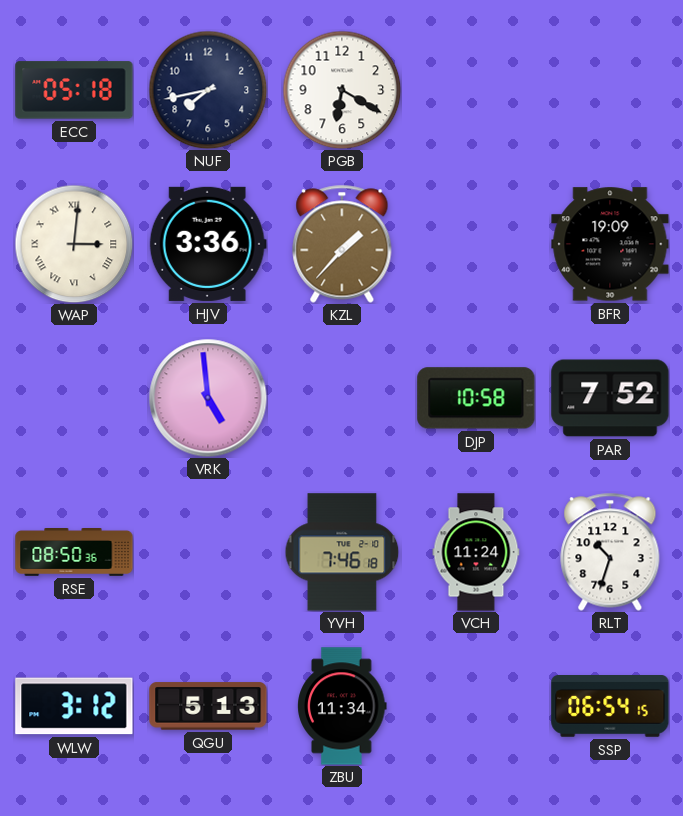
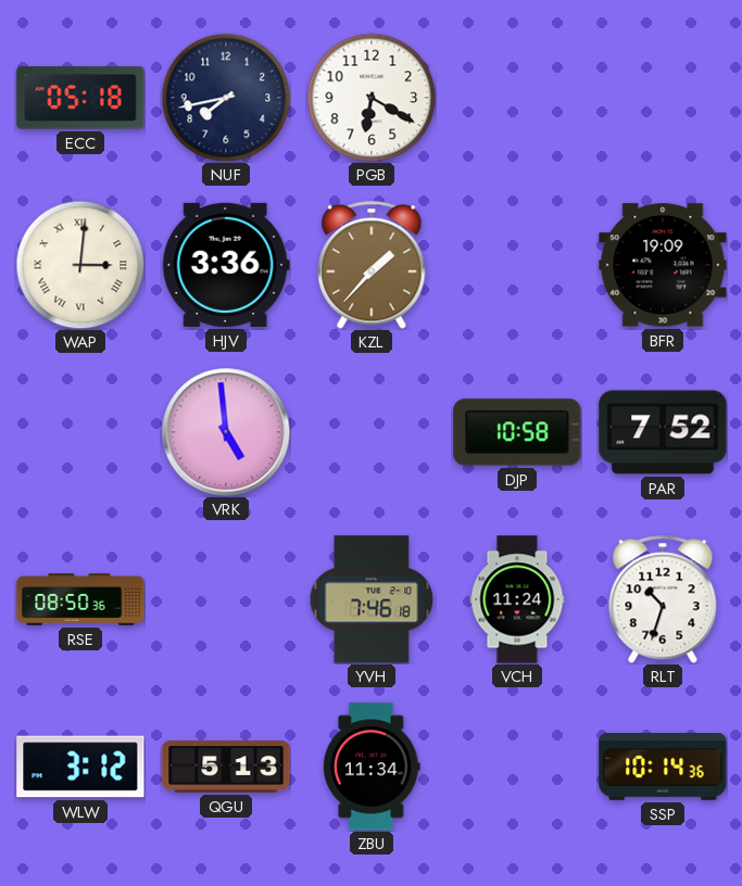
SSP: 06:54 -> 10:14
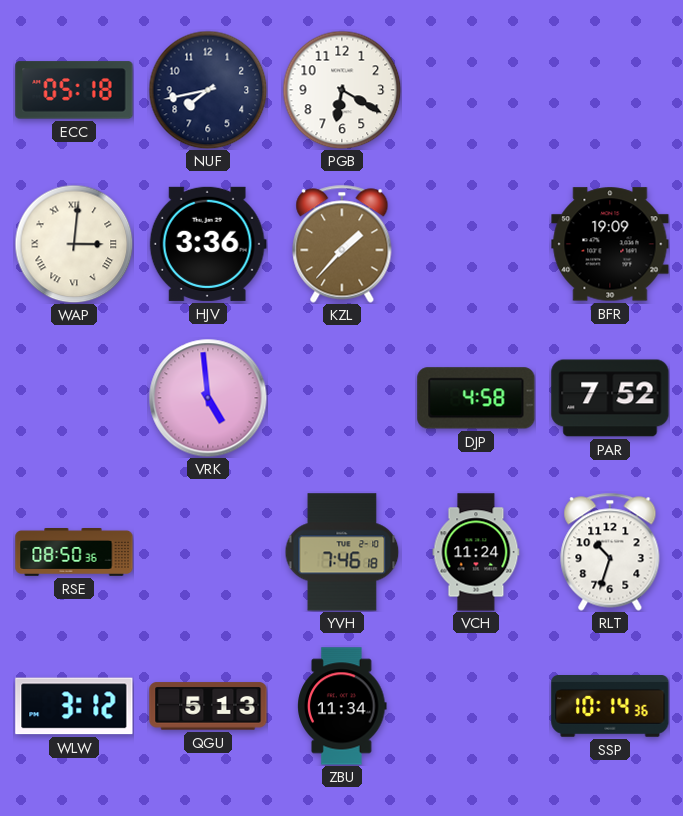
DJP: 10:58 -> 4:58
